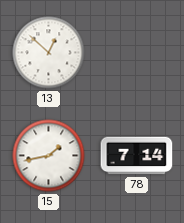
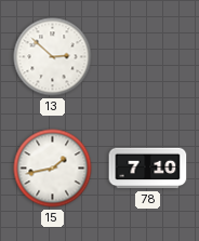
13: 12:52 -> 2:52
78: 7:14 -> 7:10
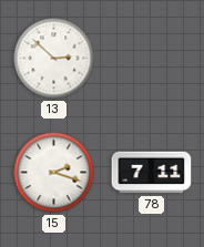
15: 1:43 -> 2:18
78: 7:10 -> 7:11
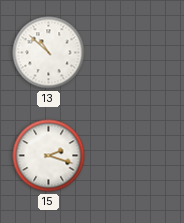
13: 2:52 -> 10:52
78: 7:11 -> none
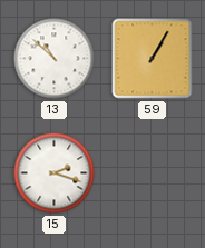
59: none -> 1:05
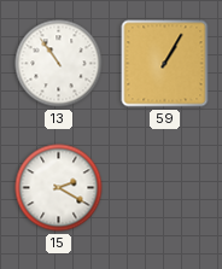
13: 10:52 -> 10:54
15: 2:18 -> 2:20
